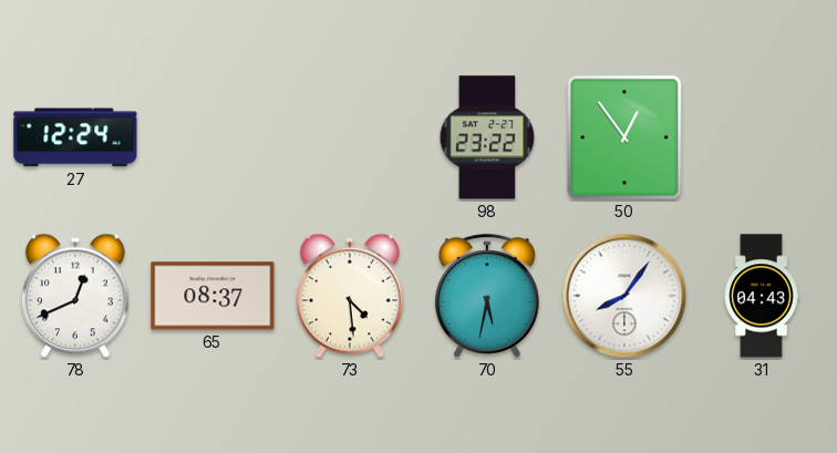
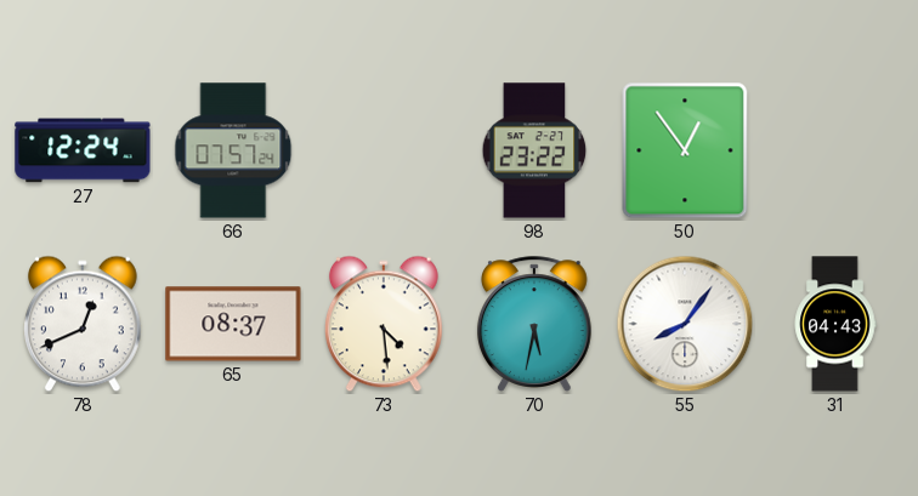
66: none -> 07:57
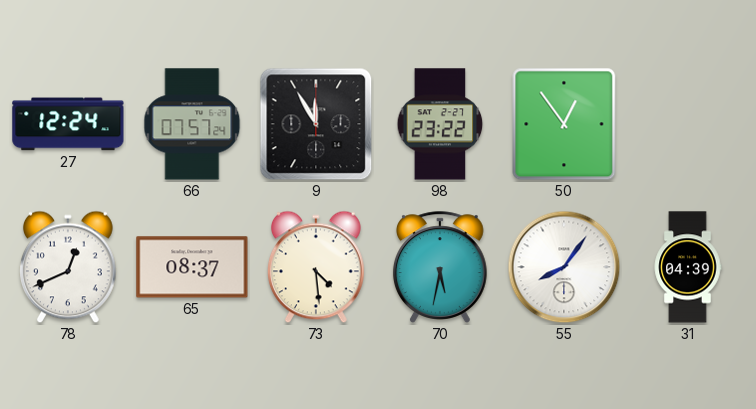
9: none -> 11:55
31: 04:43 -> 04:39
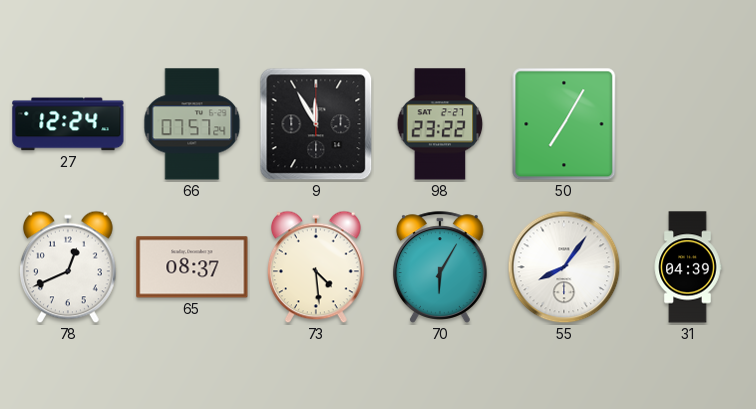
50: 12:54 -> 7:05
70: 5:32 -> 6:05
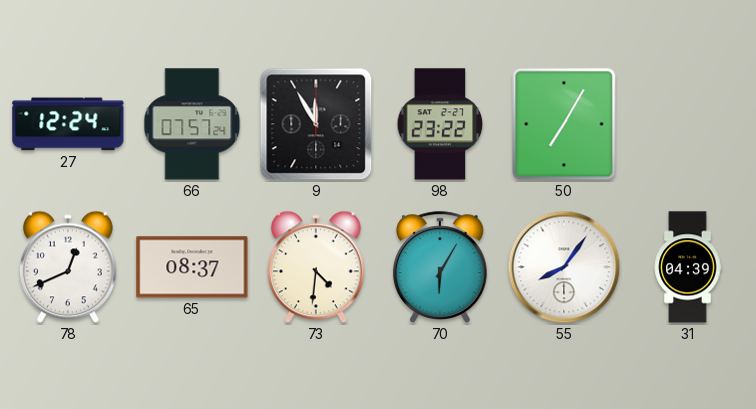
73: 4:29 -> 4:31
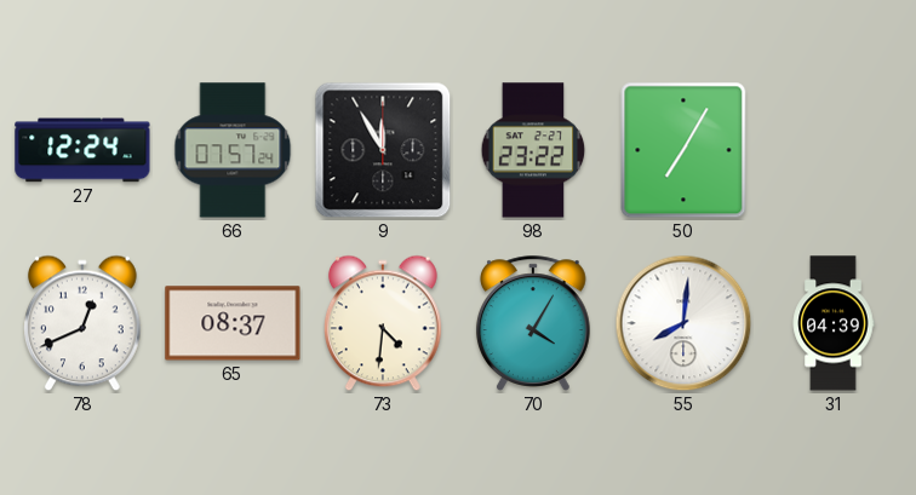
70: 6:05 -> 4:05
55: 8:06 -> 8:01
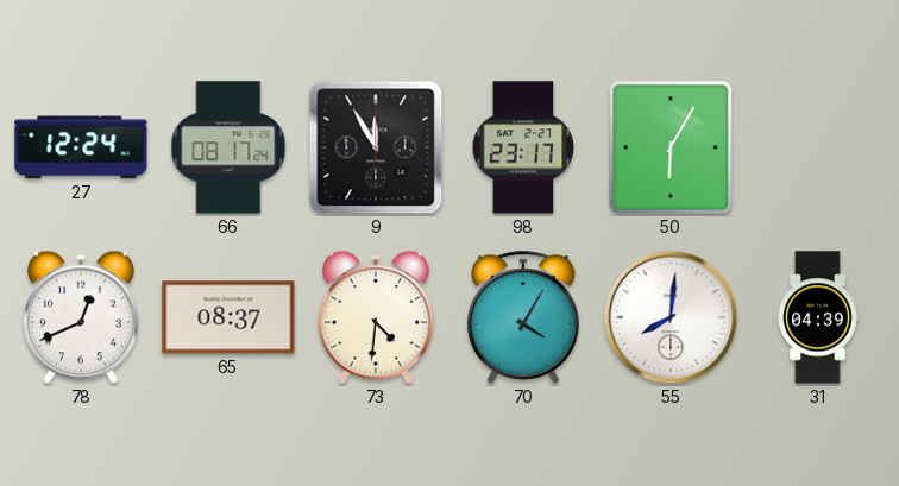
66: 07:57 -> 08:17
98: 23:22 -> 23:17
50: 7:05 -> 6:05
